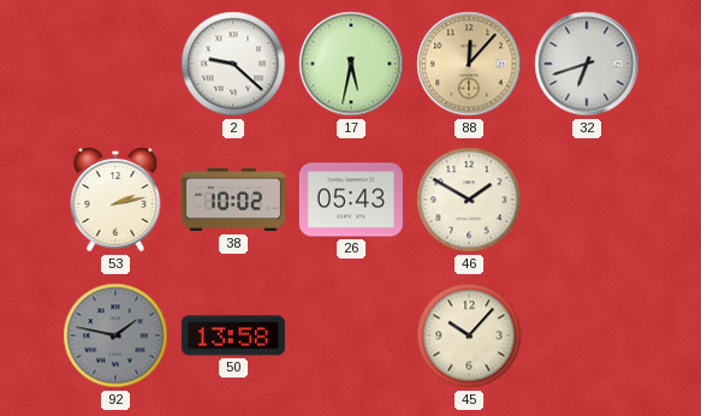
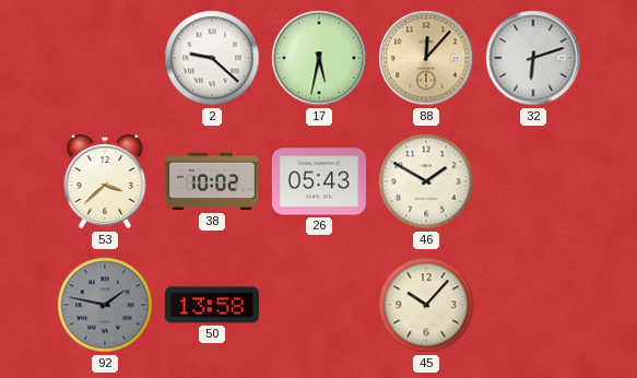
32: 6:42 -> 6:12
53: 2:13 -> 3:38
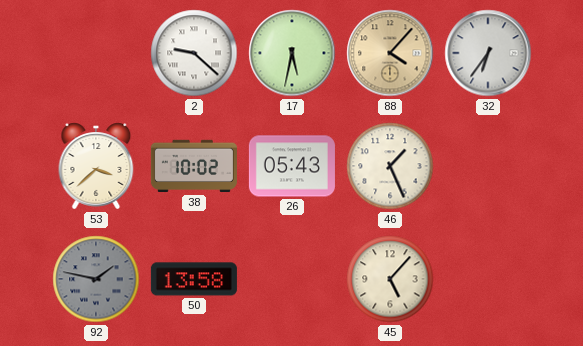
88: 12:07 -> 4:07
32: 6:12 -> 6:36
46: 1:50 -> 1:26
45: 10:07 -> 5:07
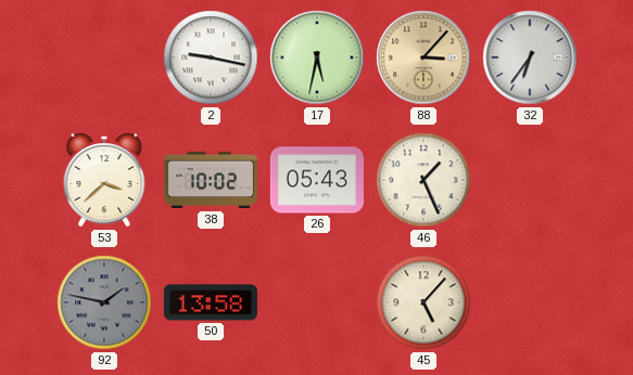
2: 9:22 -> 9:17
88: 4:07 -> 3:07
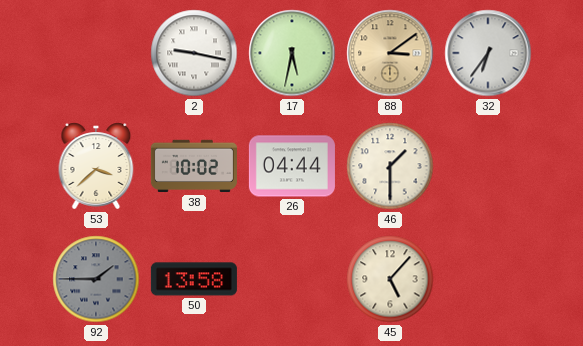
88: 3:07 -> 3:09
26: 05:43 -> 04:44
46: 1:26 -> 1:30
92: 1:47 -> 1:45
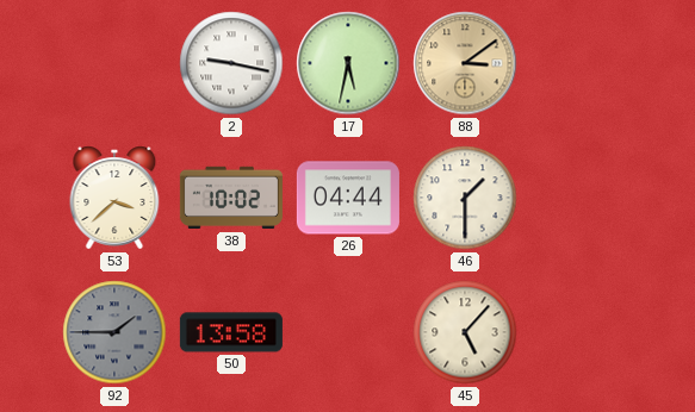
32: 6:36 -> none
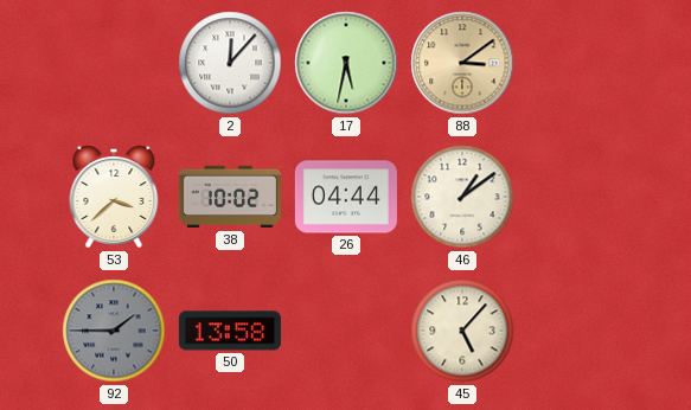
2: 9:17 -> 12:07
46: 1:30 -> 1:09
